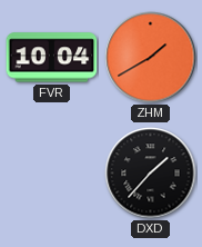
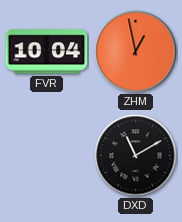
ZHM: 1:40 -> 12:58
DXD: 1:37 -> 11:10
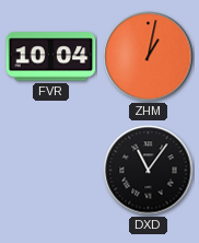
ZHM: 12:58 -> 1:02
DXD: 11:10 -> 11:06
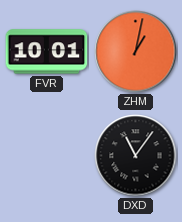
FVR: 10:04 -> 10:01
